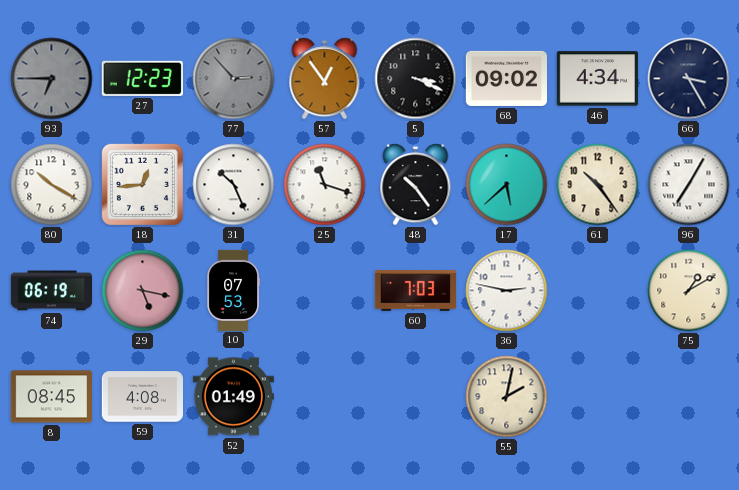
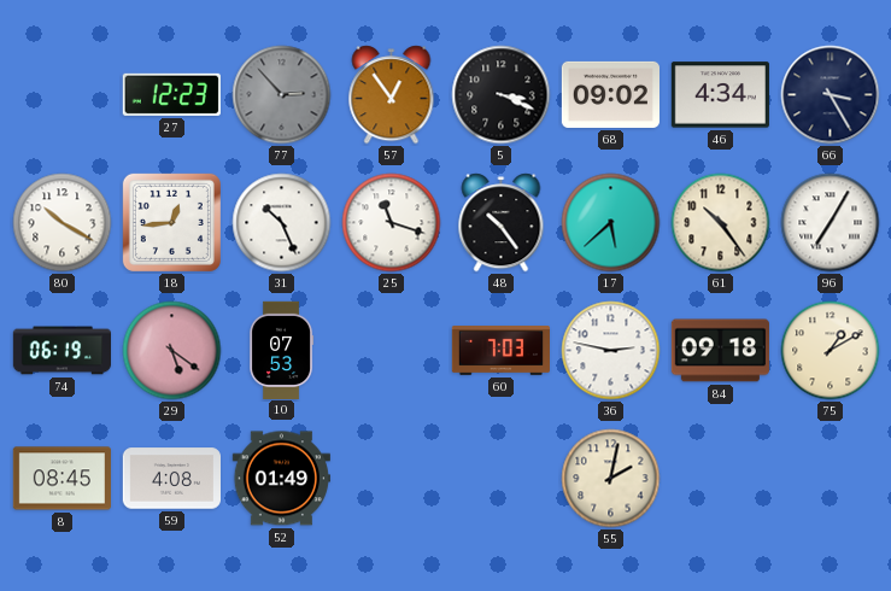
93: 6:45 -> none
29: 5:17 -> 5:21
84: none -> 09:18
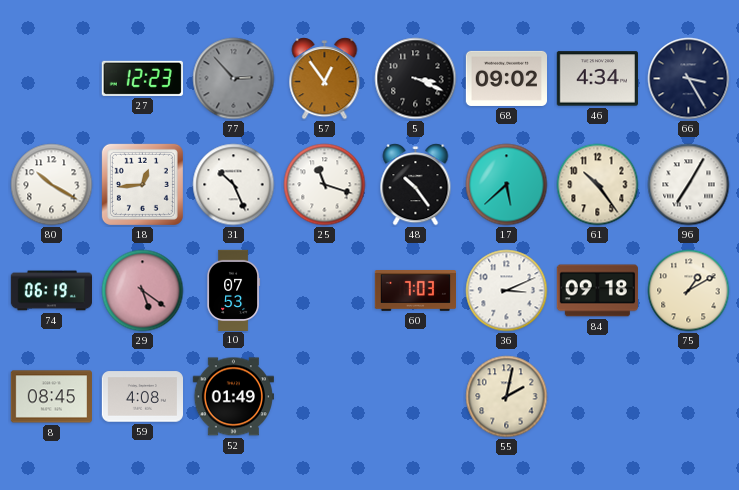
36: 2:47 -> 3:11
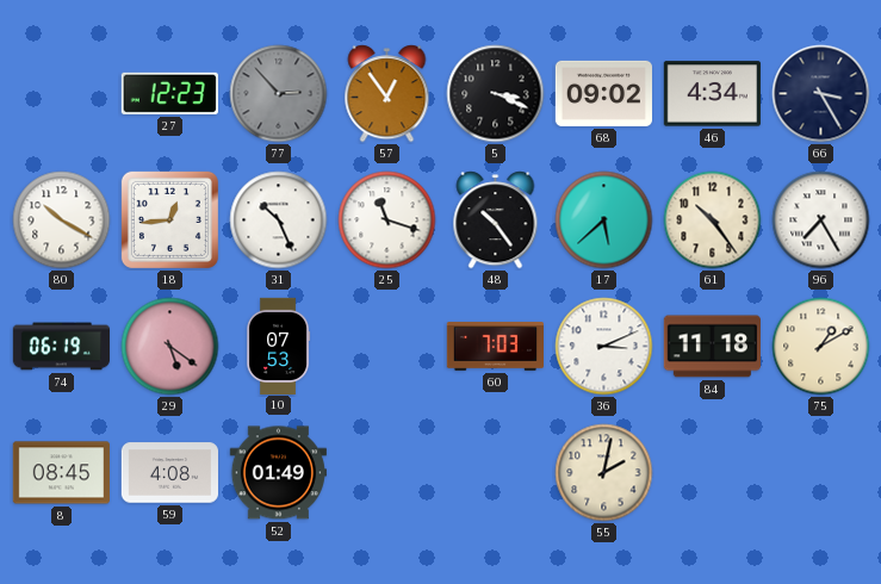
96: 7:05 -> 7:25
84: 09:18 -> 11:18
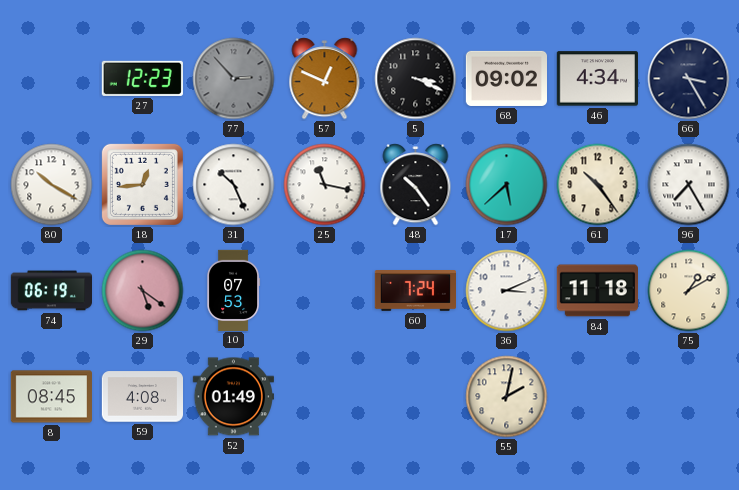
57: 12:54 -> 12:49
25: 11:18 -> 11:17
60: 7:03 -> 7:24
